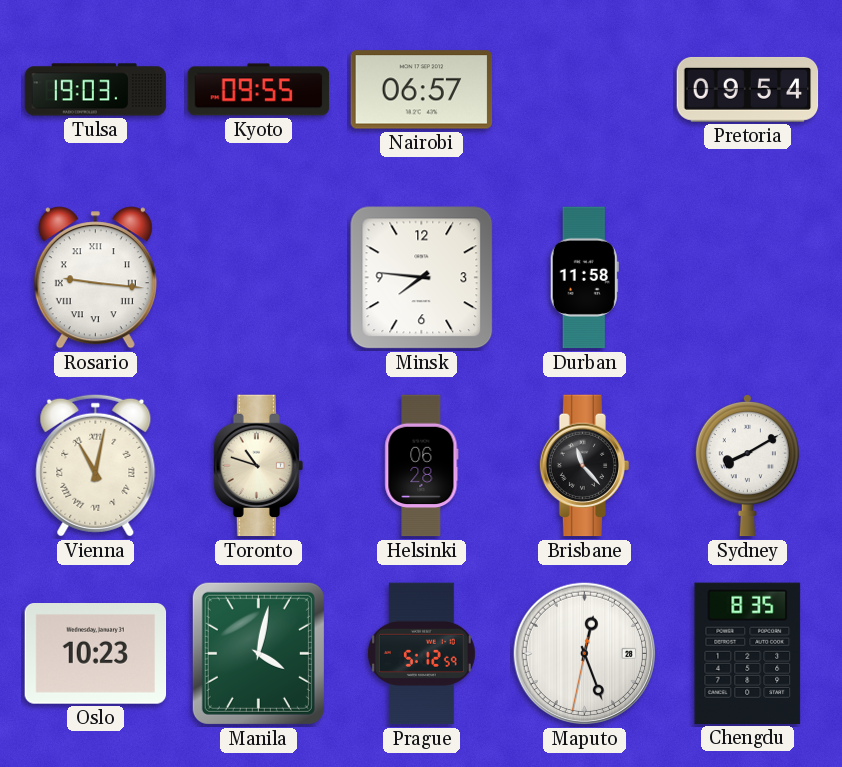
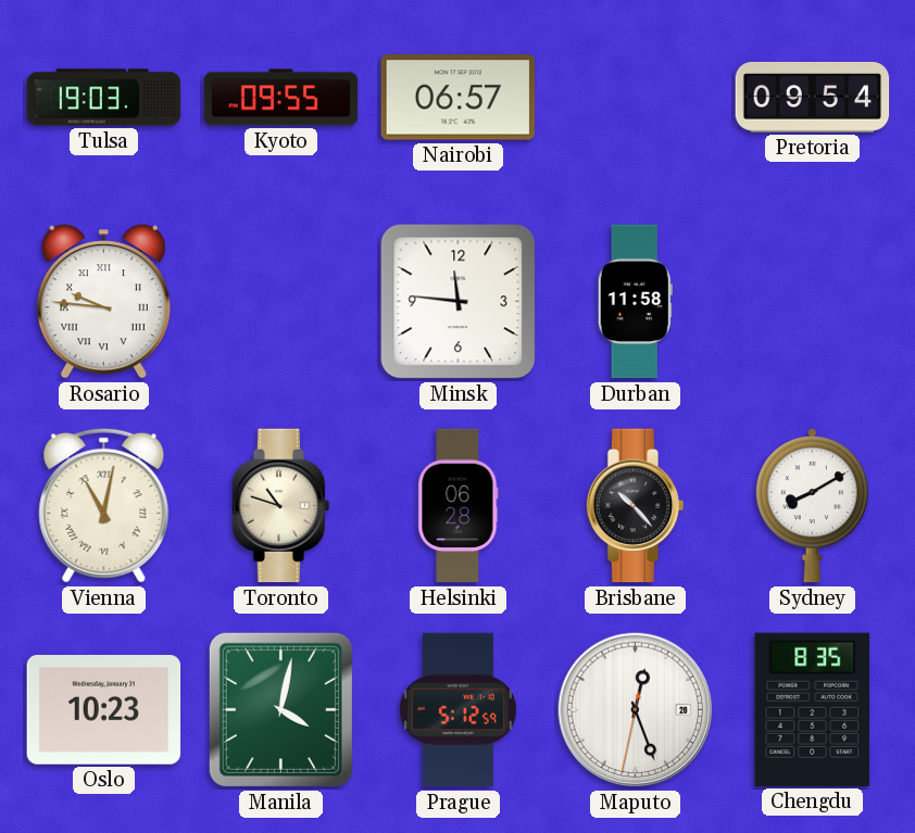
Rosario: 9:16 -> 9:46
Minsk: 7:46 -> 11:46
Brisbane: 11:23 -> 10:23
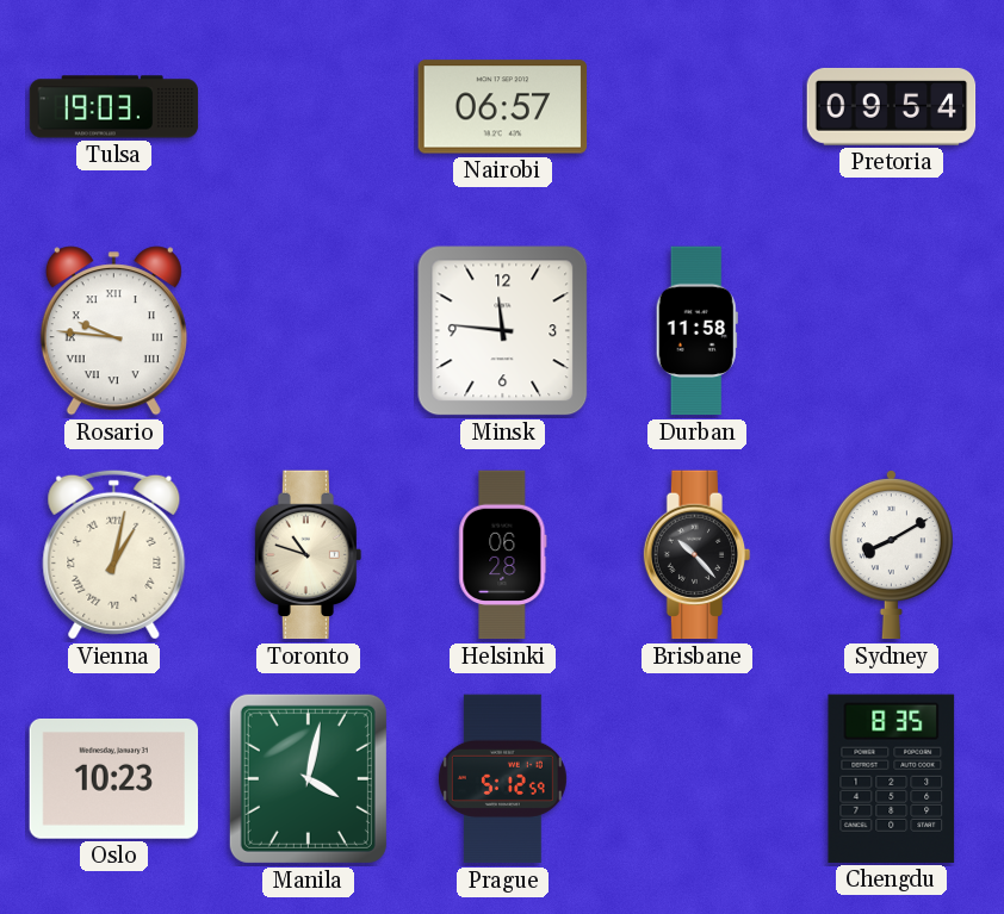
Kyoto: 09:55 -> none
Vienna: 11:02 -> 1:02
Maputo: 12:26 -> none
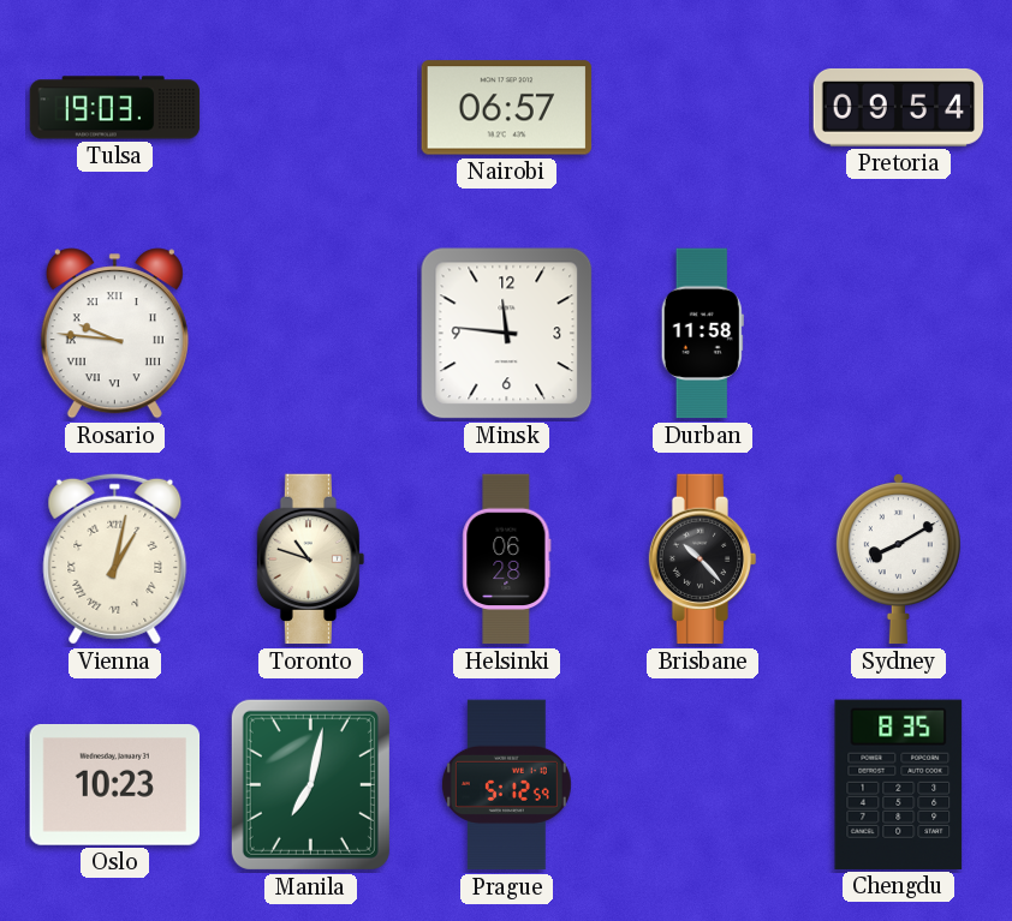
Manila: 4:02 -> 7:02
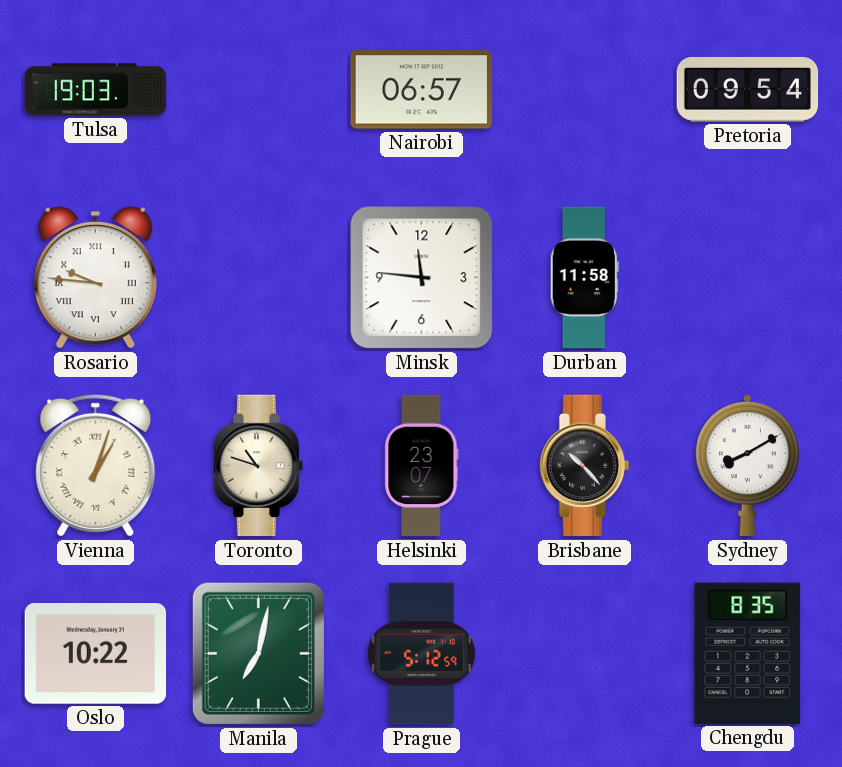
Vienna: 1:02 -> 1:03
Helsinki: 06:28 -> 23:07
Oslo: 10:23 -> 10:22
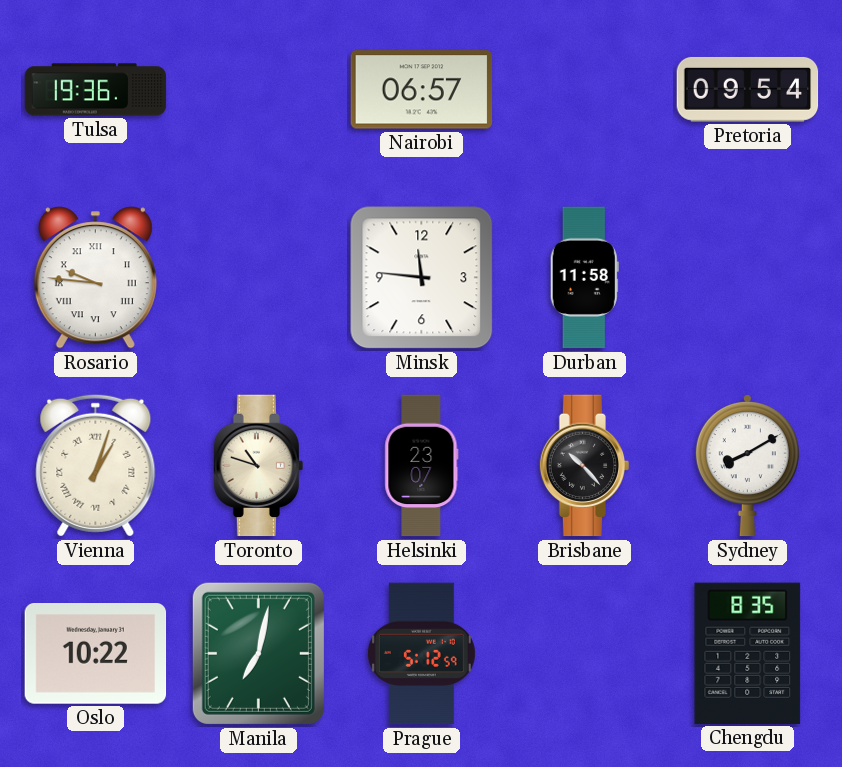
Tulsa: 19:03 -> 19:36
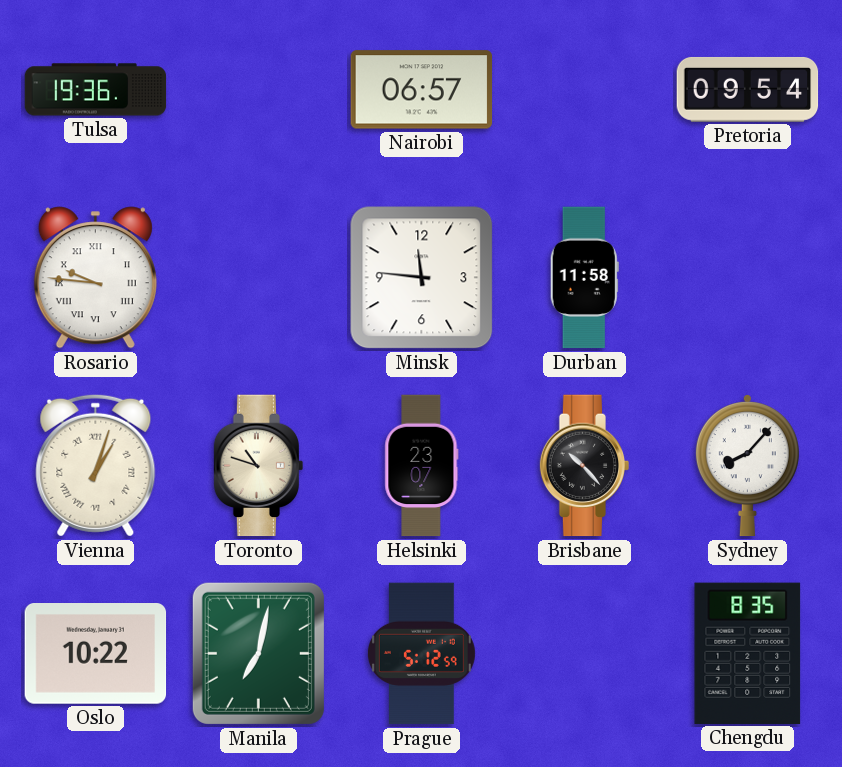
Sydney: 8:10 -> 8:07
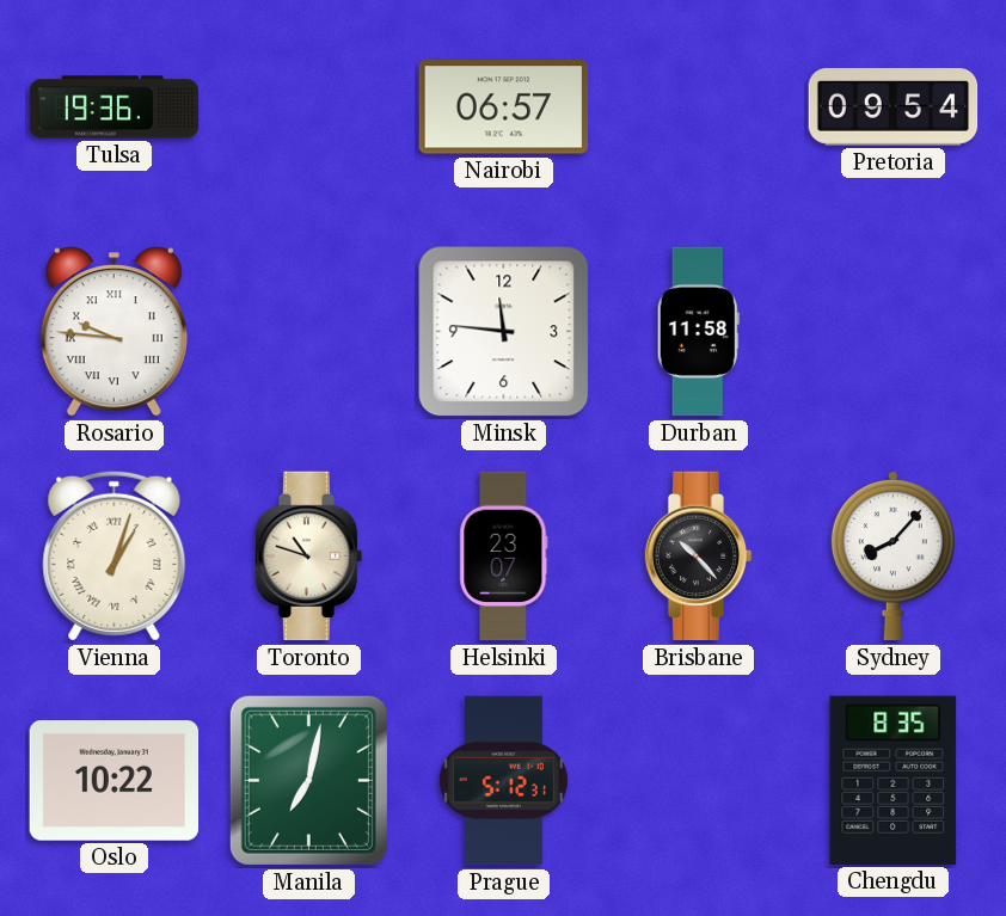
Prague: 5:12:59 -> 5:12:31
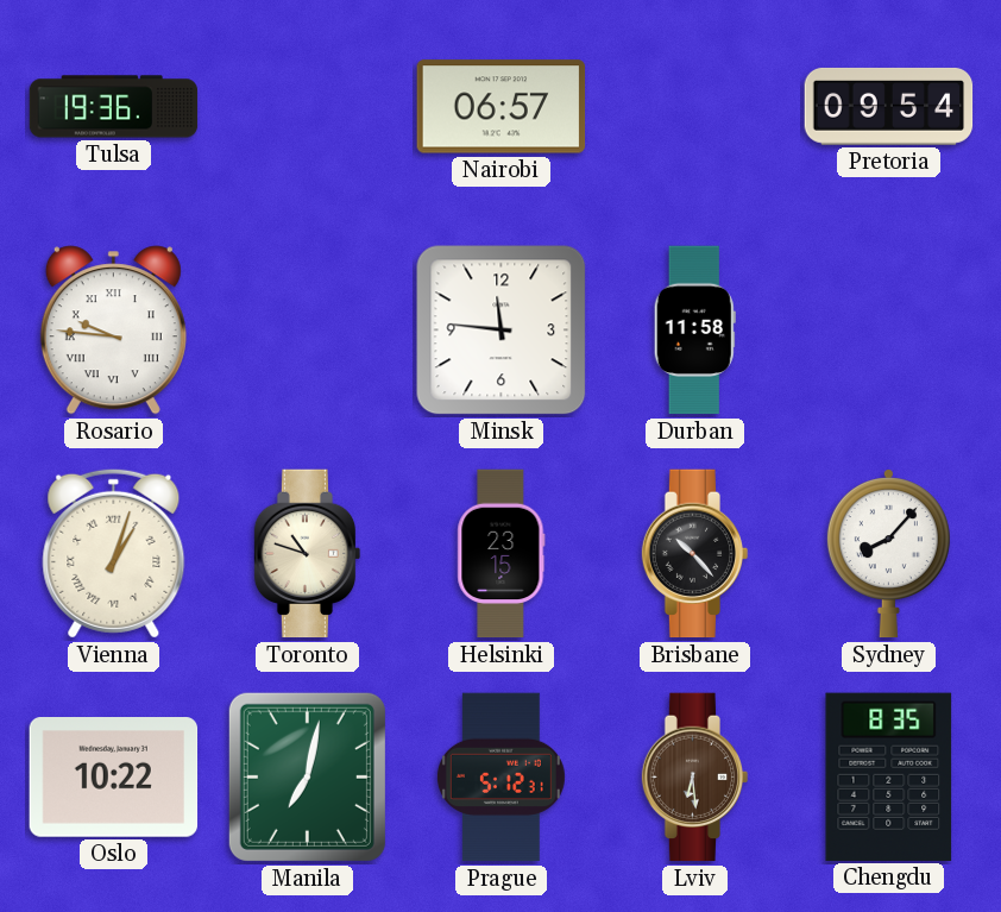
Helsinki: 23:07 -> 23:15
Lviv: none -> 6:29
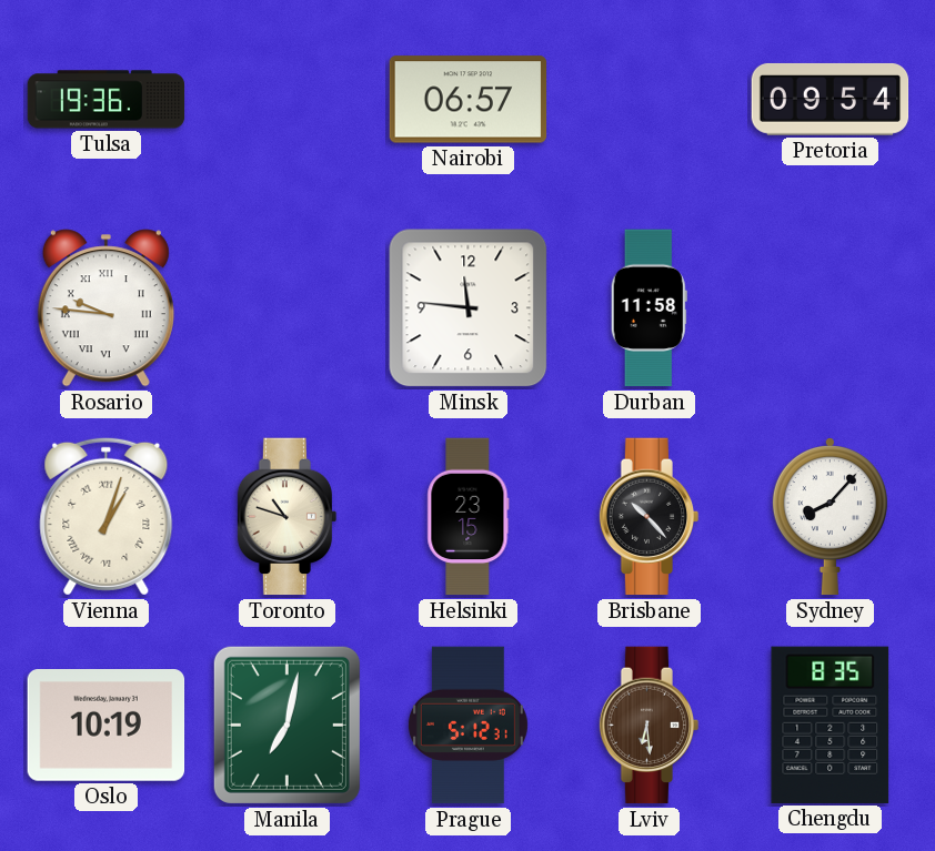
Oslo: 10:22 -> 10:19
